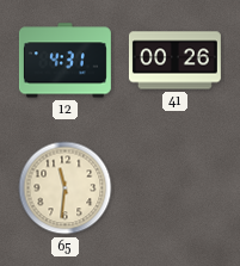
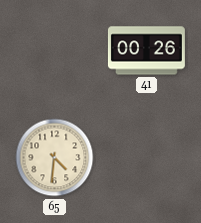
12: 4:31 -> none
65: 11:31 -> 4:31
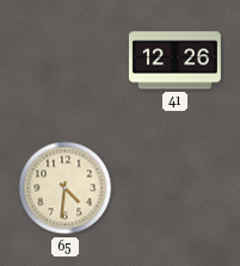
41: 00:26 -> 12:26
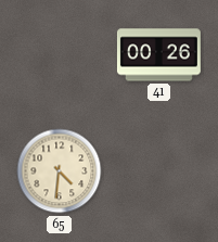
41: 12:26 -> 00:26
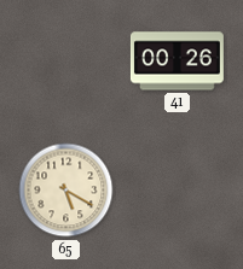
65: 4:31 -> 5:20
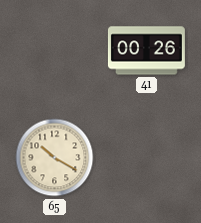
65: 5:20 -> 10:20
